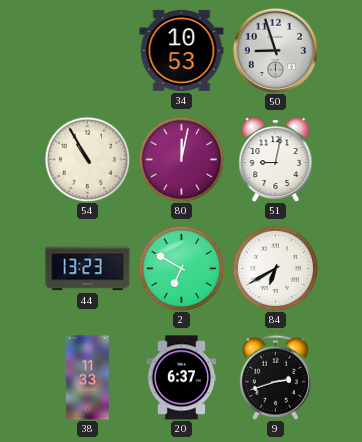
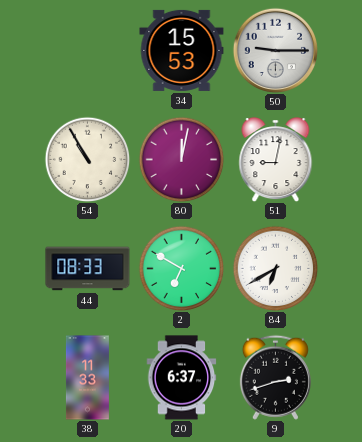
34: 10:53 -> 15:53
50: 8:57 -> 9:15
44: 13:23 -> 08:33
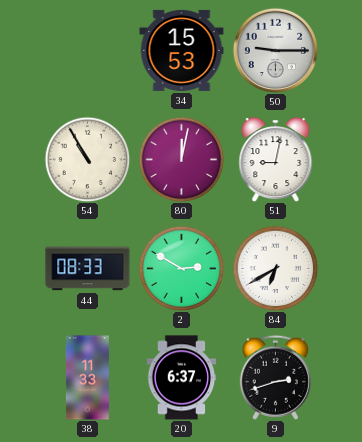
2: 6:50 -> 2:50
